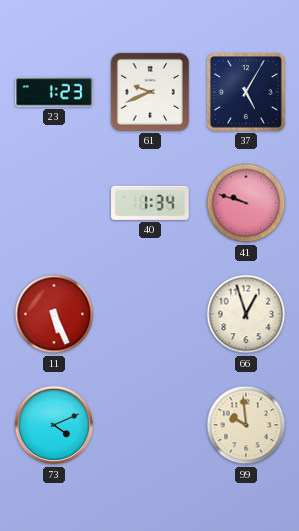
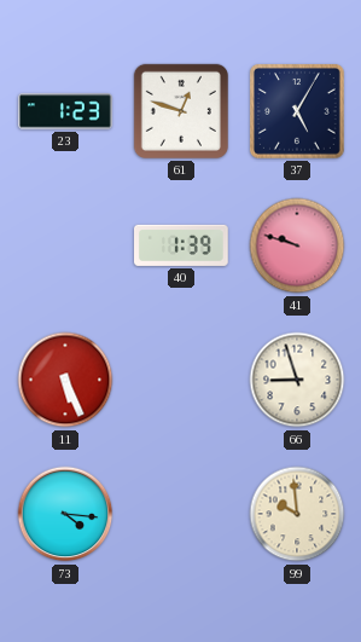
61: 9:41 -> 12:48
40: 1:34 -> 1:39
66: 12:57 -> 8:57
73: 4:11 -> 4:16
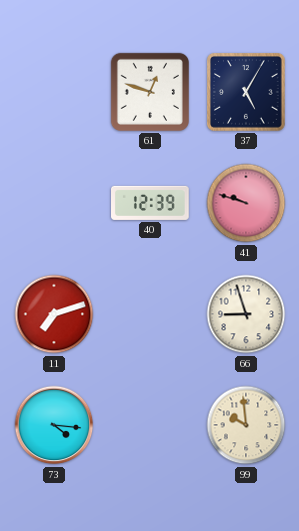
23: 1:23 -> none
40: 1:39 -> 12:39
11: 5:26 -> 7:12
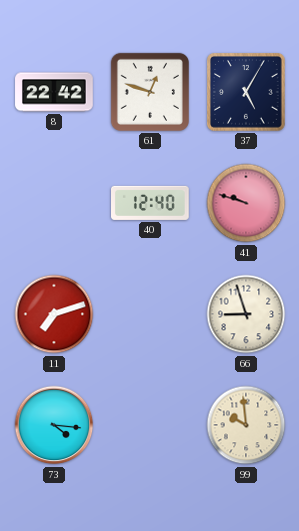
8: none -> 22:42
40: 12:39 -> 12:40
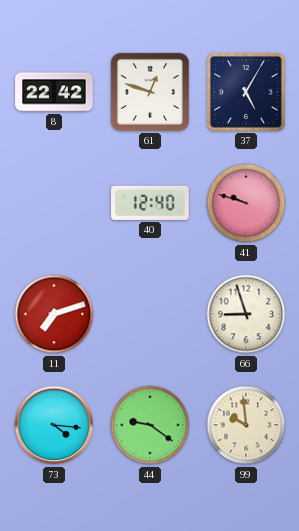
44: none -> 9:21
